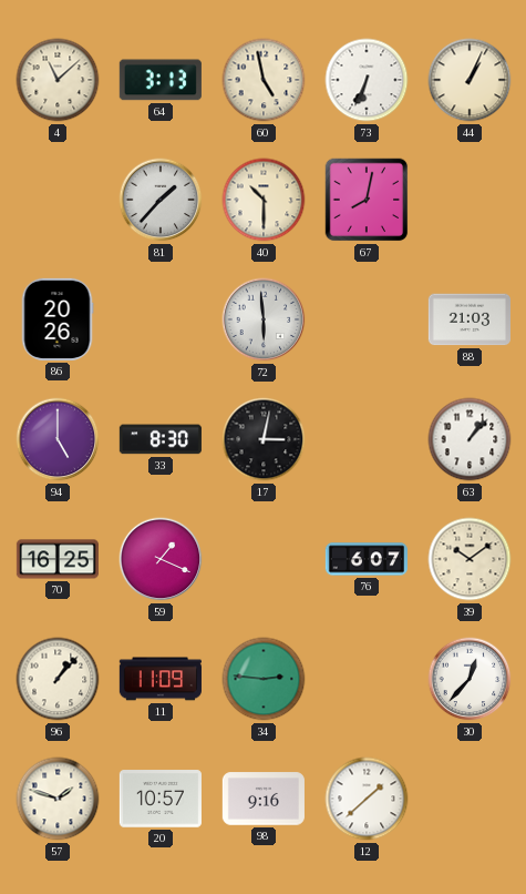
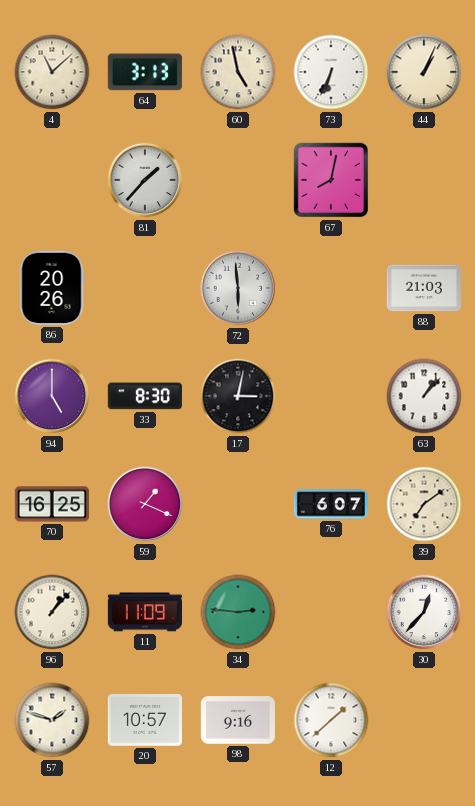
40: 10:30 -> none
39: 10:09 -> 7:09
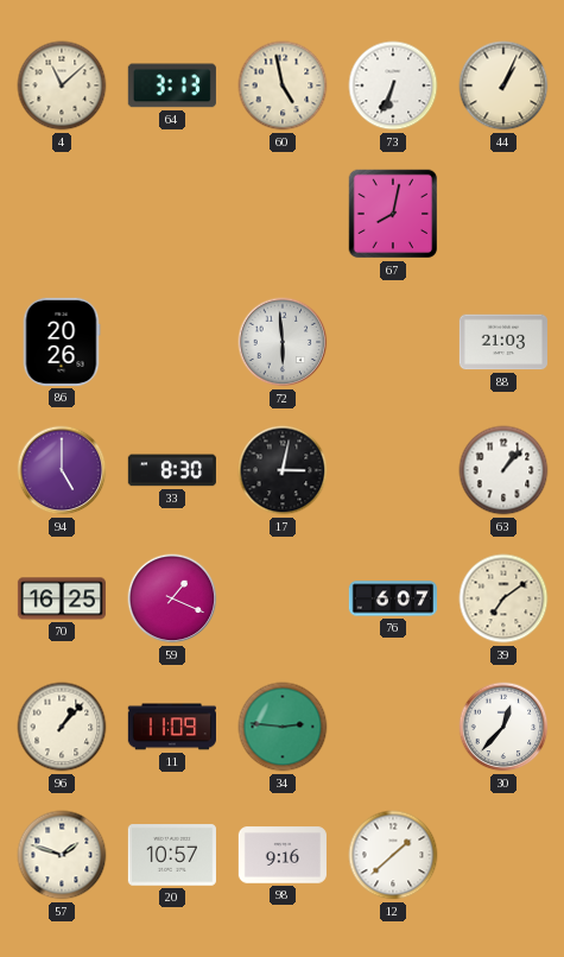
81: 1:37 -> none
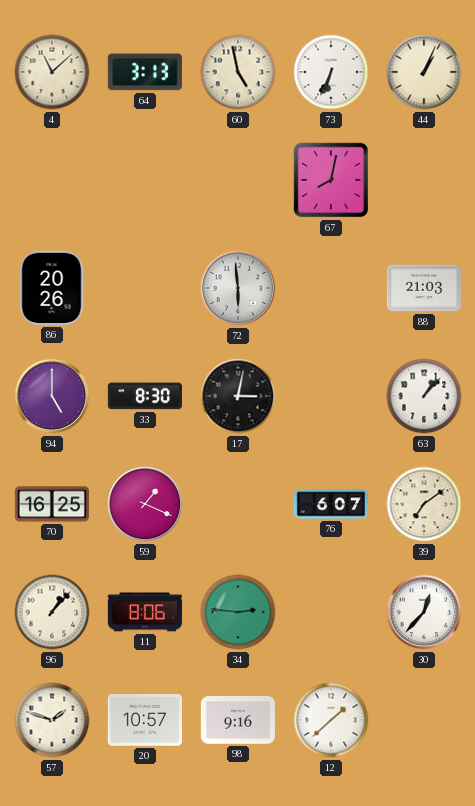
11: 11:09 -> 8:06
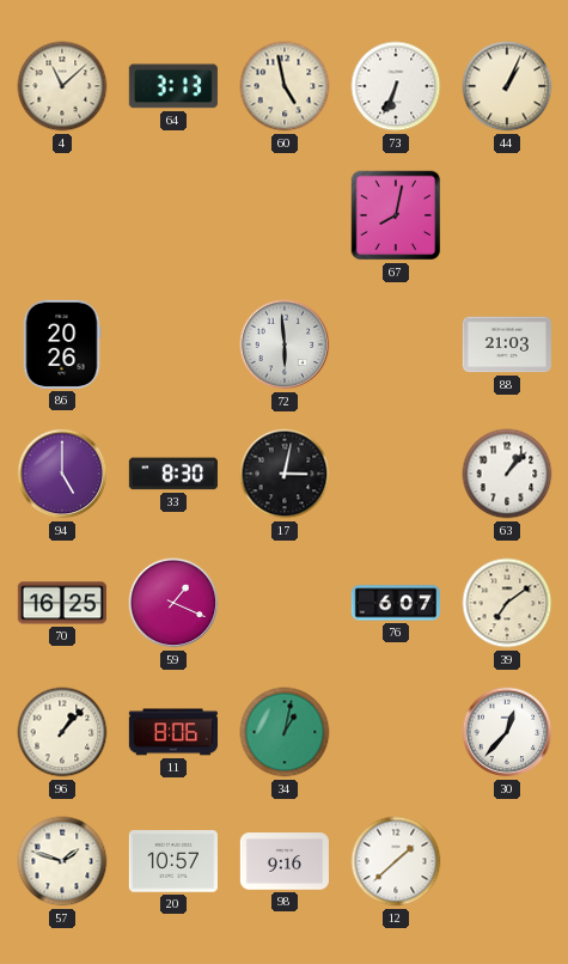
34: 2:46 -> 1:02
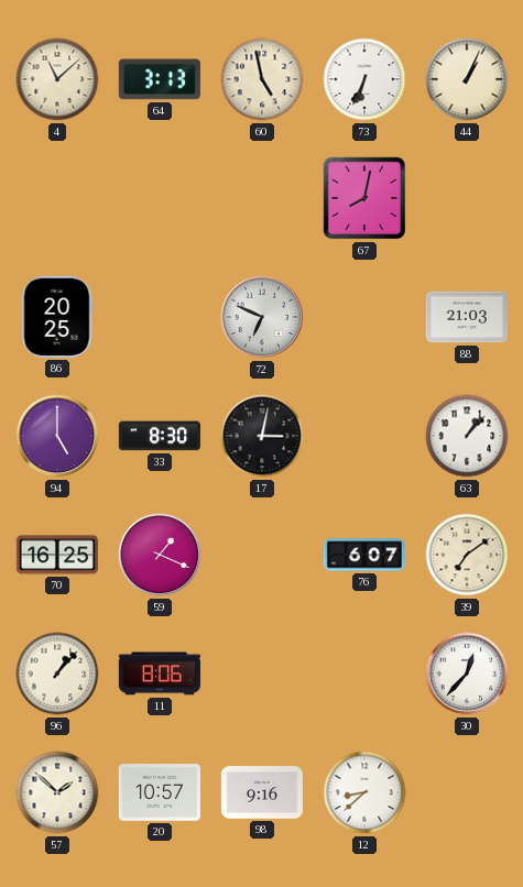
86: 20:26 -> 20:25
72: 5:59 -> 6:49
34: 1:02 -> none
57: 1:48 -> 1:52
12: 1:38 -> 8:38
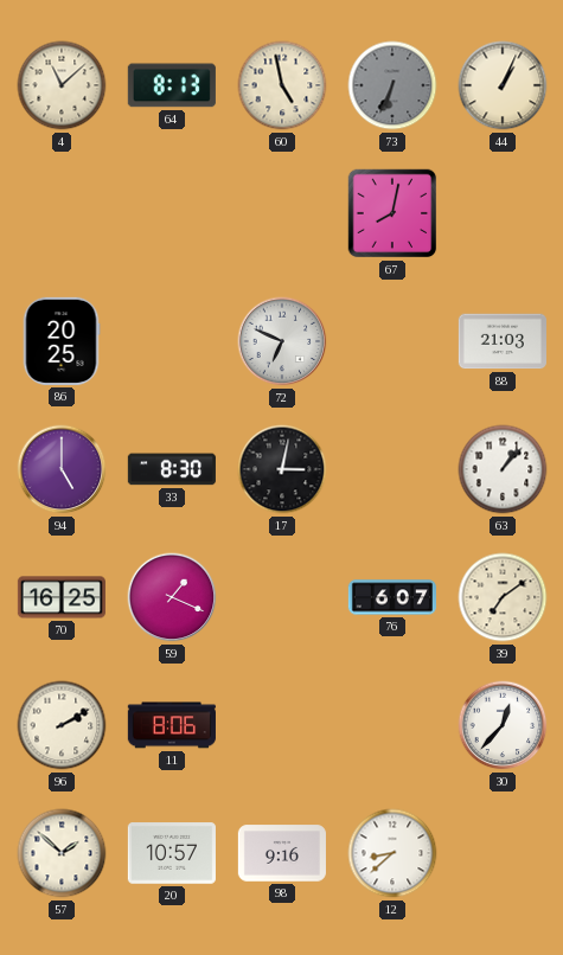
64: 3:13 -> 8:13
73 dial: white -> grey
96: 1:07 -> 2:10
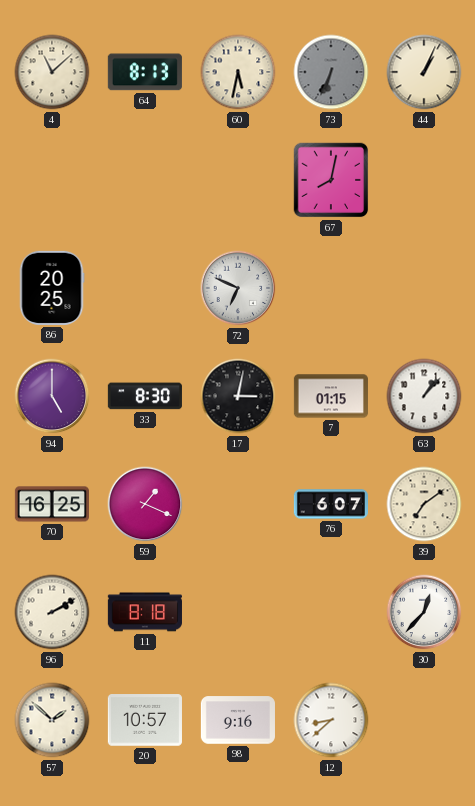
60: 4:58 -> 5:32
88: 21:03 -> none
7: none -> 01:15
11: 8:06 -> 8:18
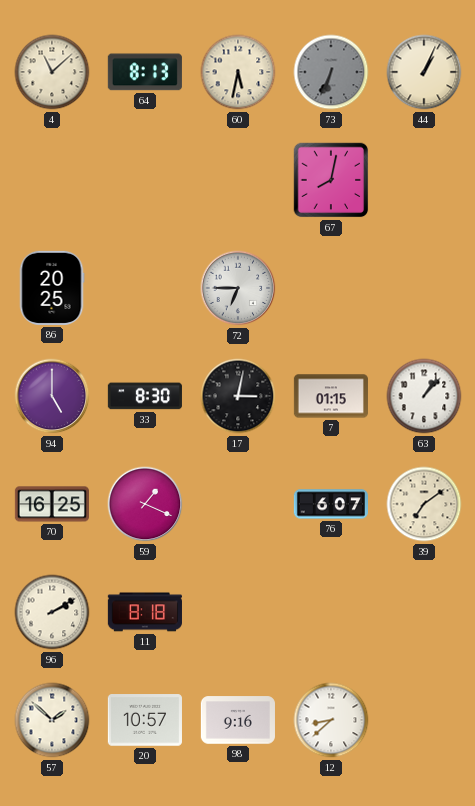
72: 6:49 -> 6:45
30: 12:37 -> none
